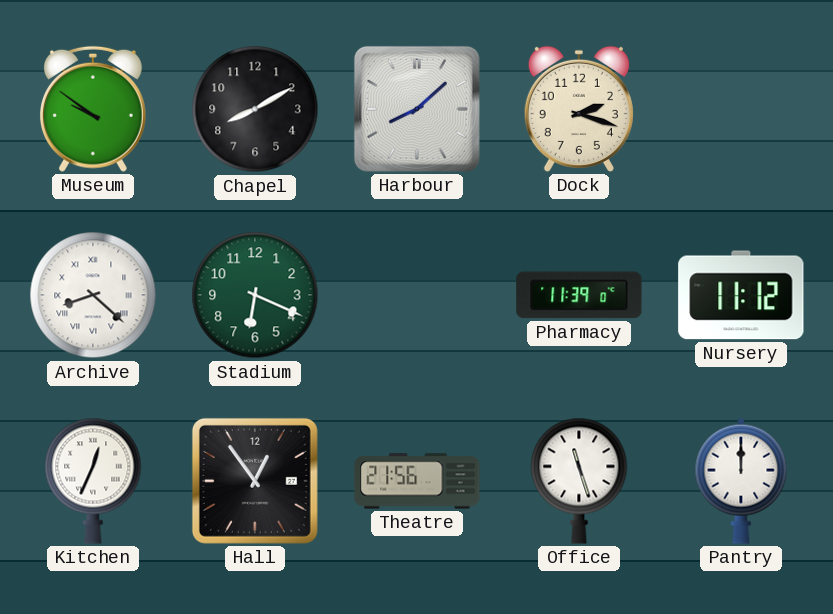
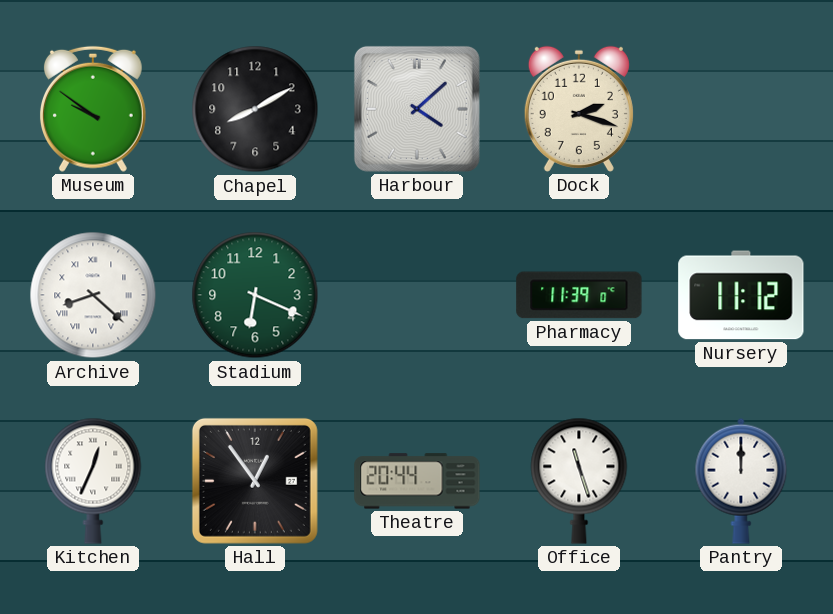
Harbour: 8:08 -> 4:08
Theatre: 21:56 -> 20:44
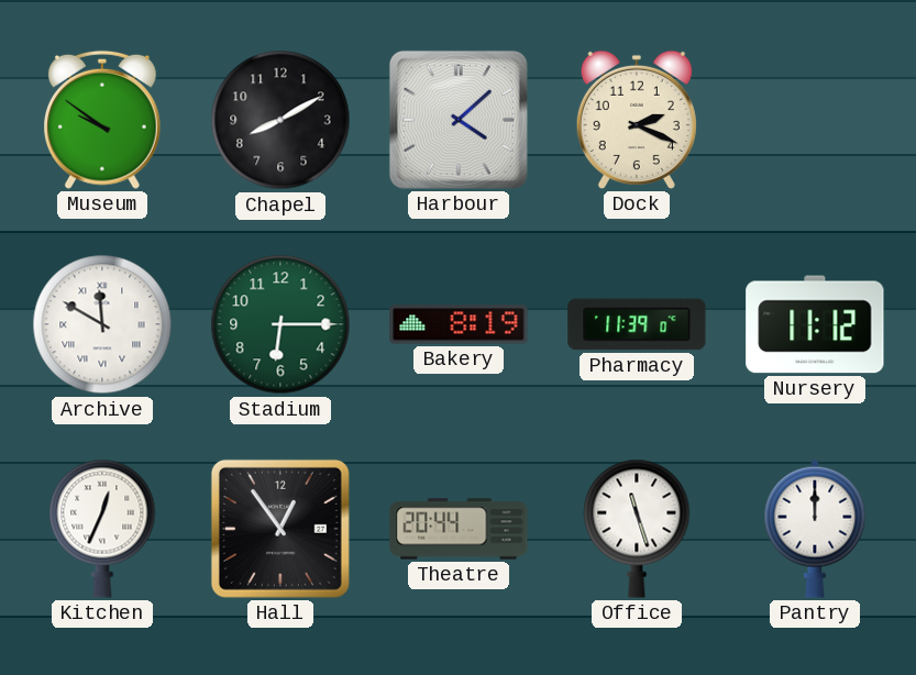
Dock: 2:18 -> 2:19
Archive: 8:22 -> 11:50
Stadium: 6:19 -> 6:15
Bakery: none -> 8:19
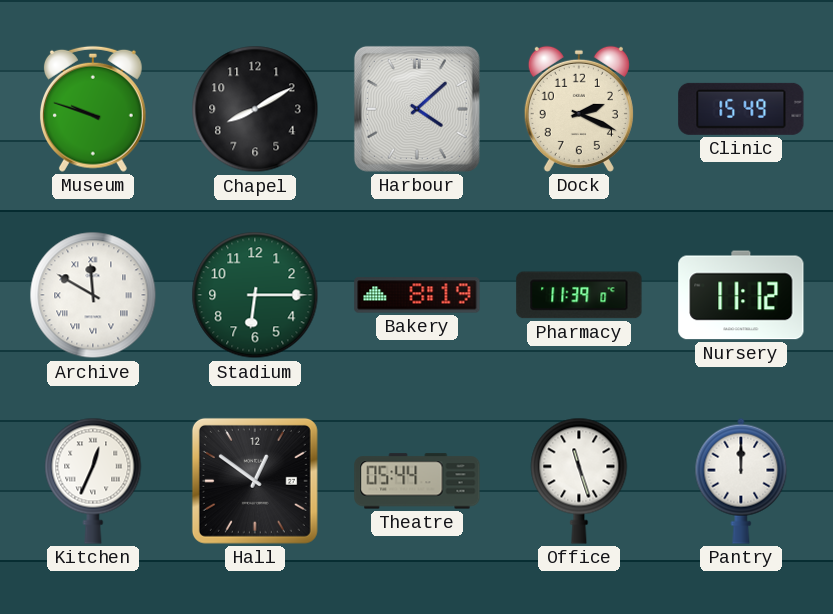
Museum: 9:51 -> 9:48
Clinic: none -> 15:49
Hall: 12:54 -> 12:51
Theatre: 20:44 -> 05:44
